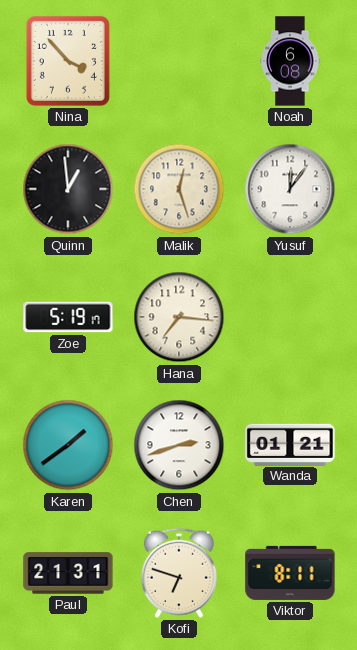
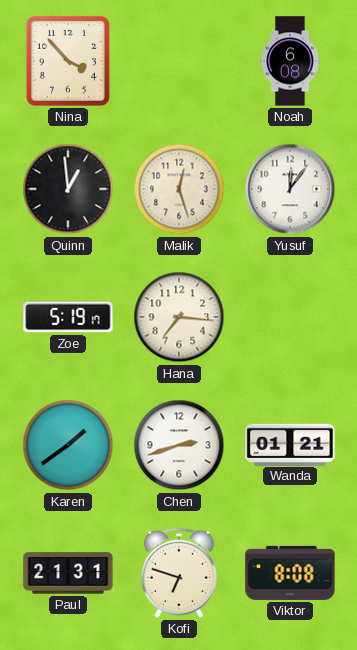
Viktor: 8:11 -> 8:08
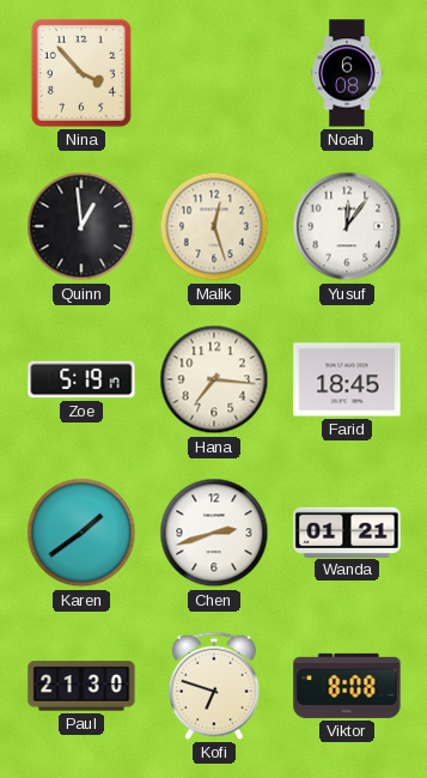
Farid: none -> 18:45
Paul: 21:31 -> 21:30
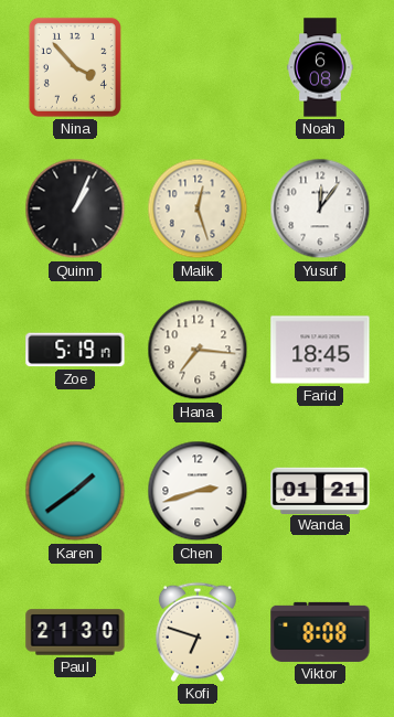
Quinn: 12:59 -> 1:04
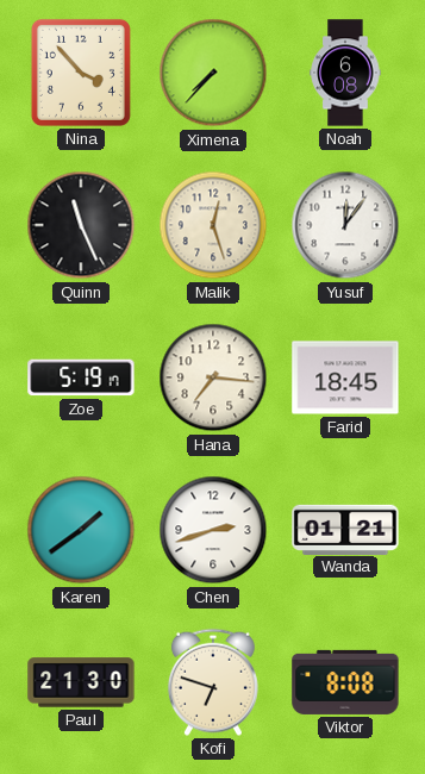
Ximena: none -> 7:37
Quinn: 1:04 -> 11:26
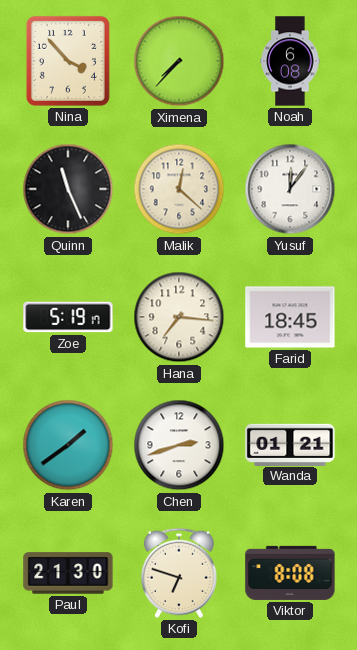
Malik: 12:27 -> 12:22
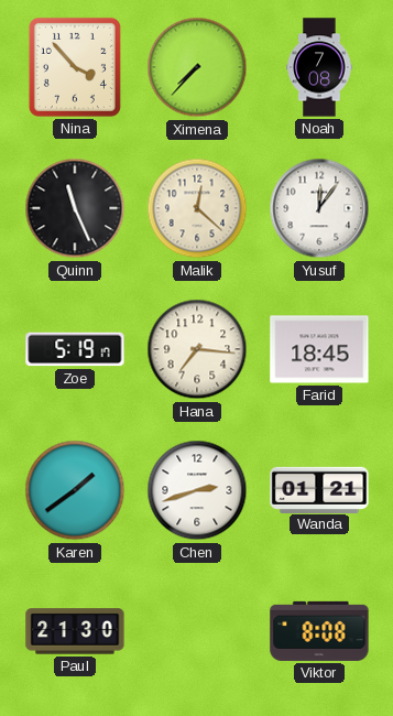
Noah: 6:08 -> 7:08
Kofi: 6:48 -> none
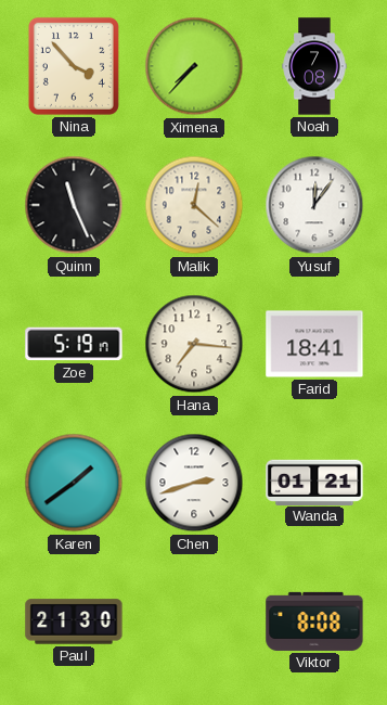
Farid: 18:45 -> 18:41
